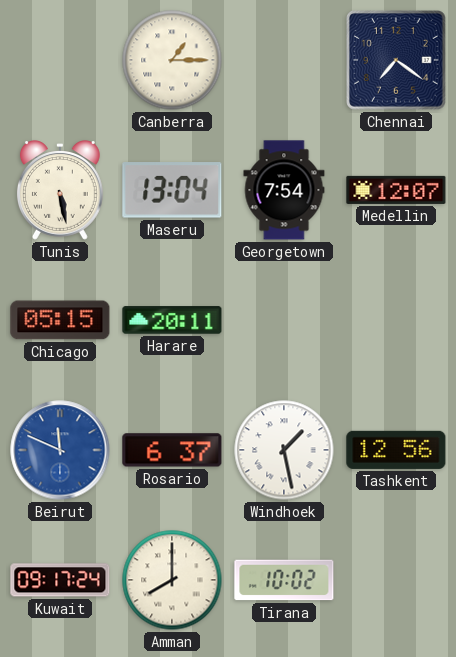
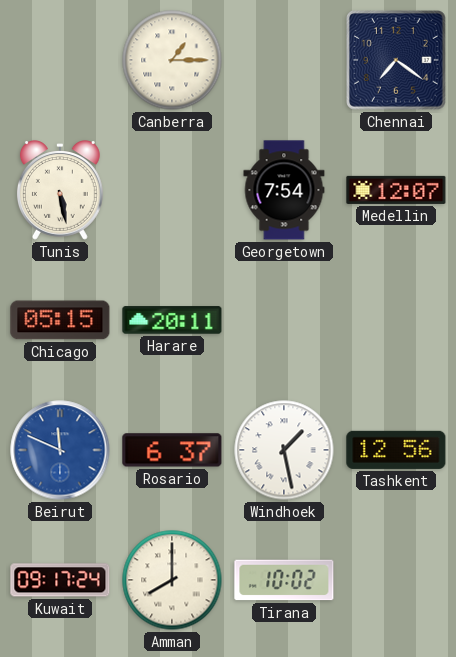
Maseru: 13:04 -> none
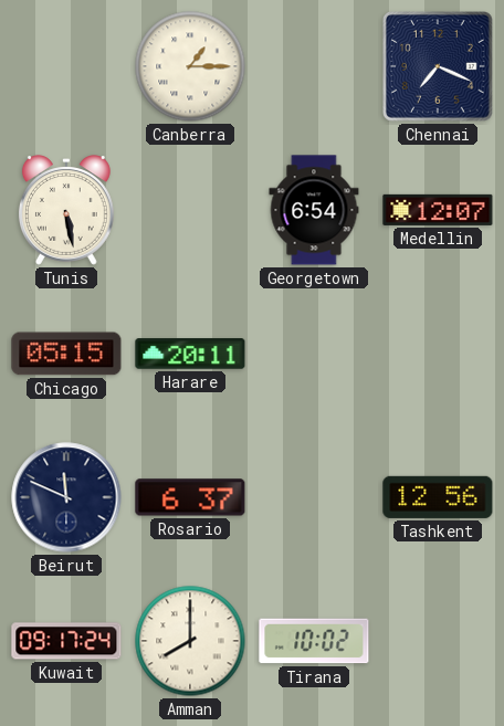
Chennai: 7:21 -> 7:19
Georgetown: 7:54 -> 6:54
Beirut dial: blue -> navy
Windhoek: 1:28 -> none
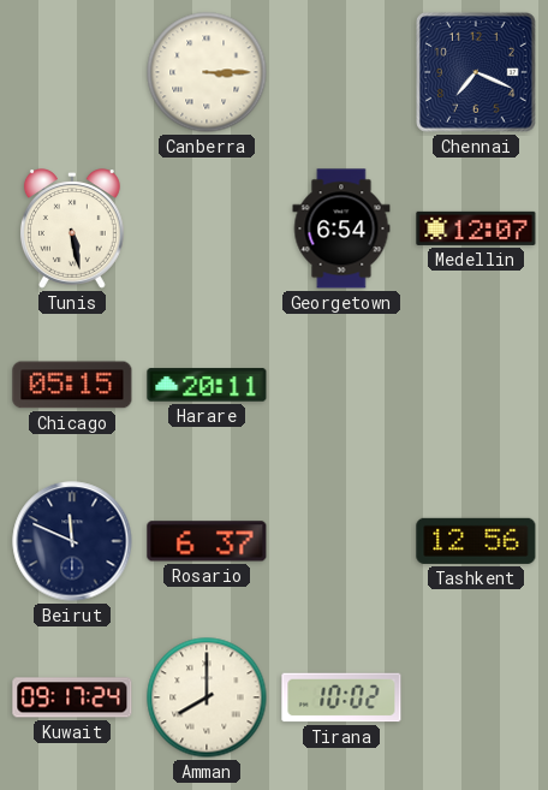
Canberra: 1:15 -> 3:15
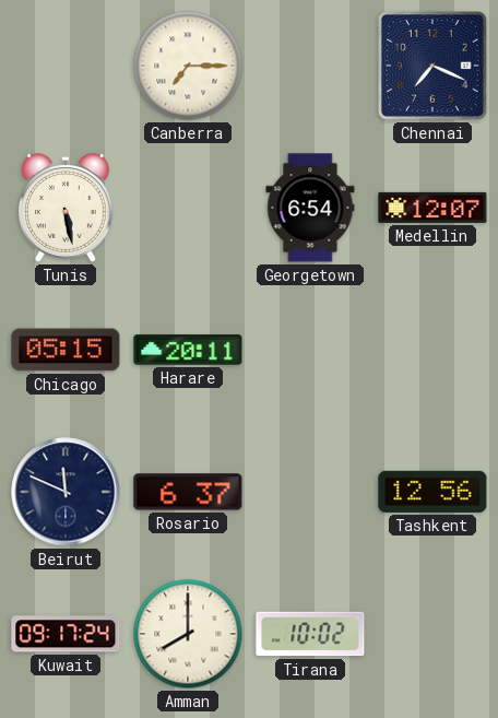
Canberra: 3:15 -> 7:15
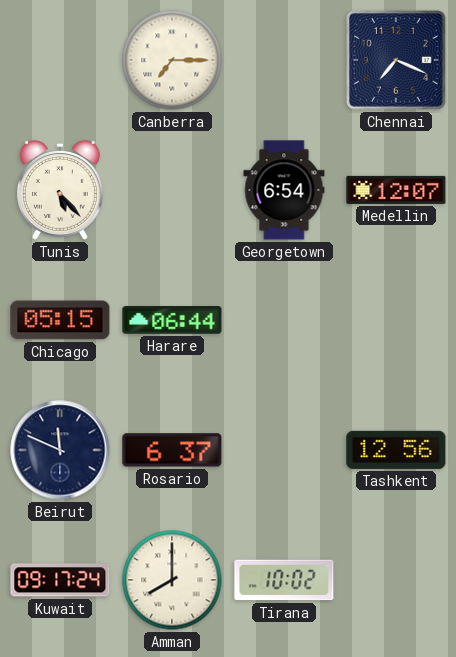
Tunis: 5:28 -> 5:23
Harare: 20:11 -> 06:44
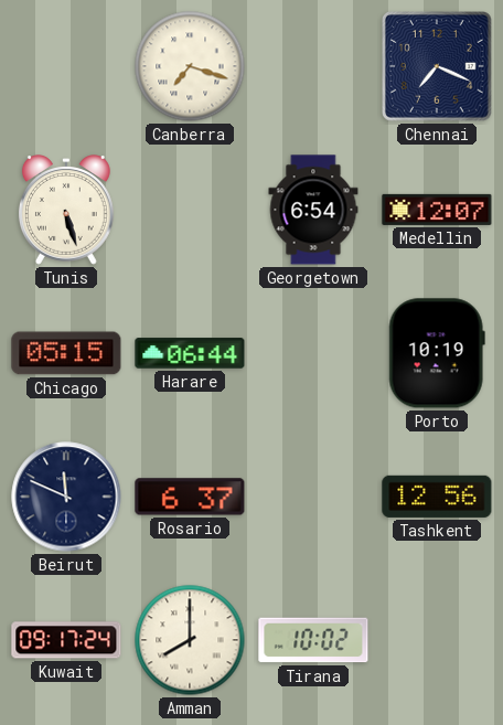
Canberra: 7:15 -> 7:18
Tunis: 5:23 -> 5:27
Porto: none -> 10:19
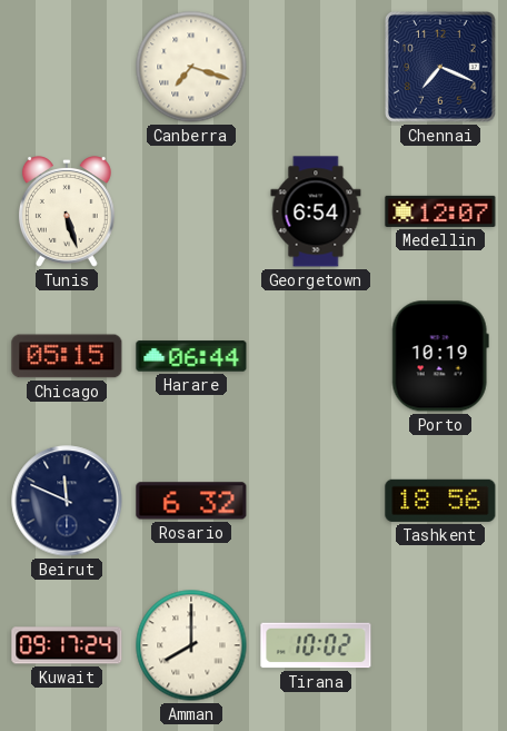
Rosario: 6:37 -> 6:32
Tashkent: 12:56 -> 18:56
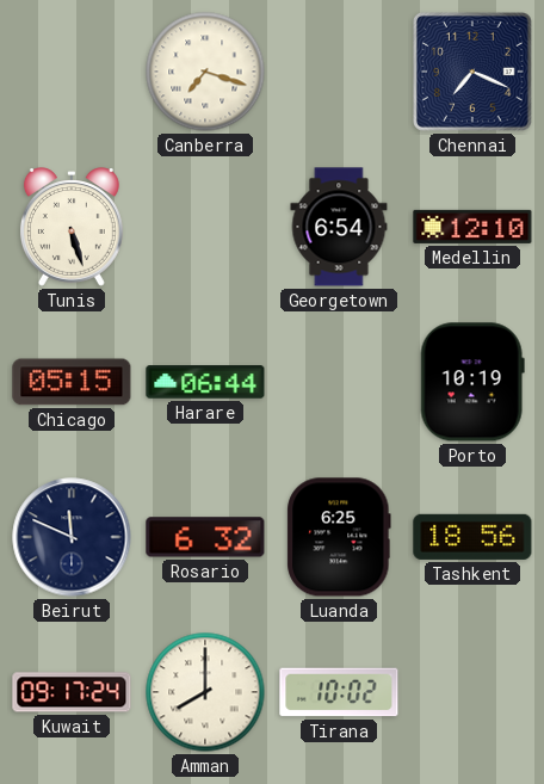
Medellin: 12:07 -> 12:10
Luanda: none -> 6:25
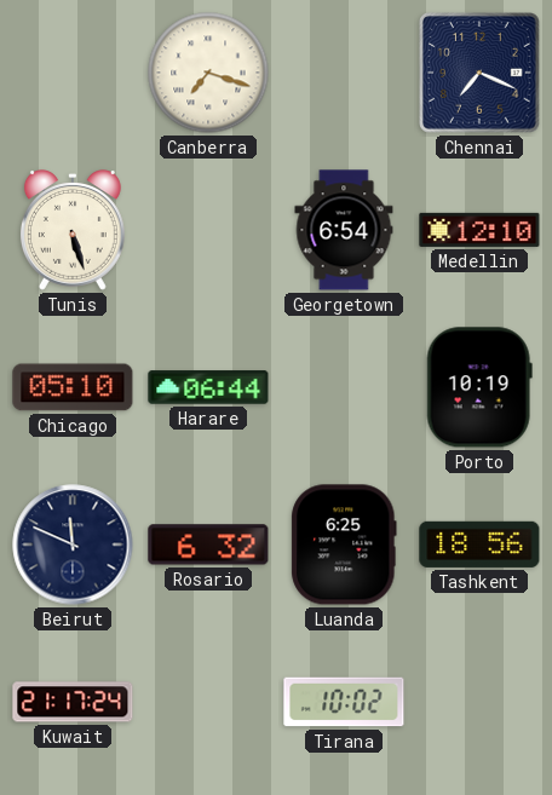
Chicago: 05:15 -> 05:10
Kuwait: 09:17 -> 21:17
Amman: 8:00 -> none
